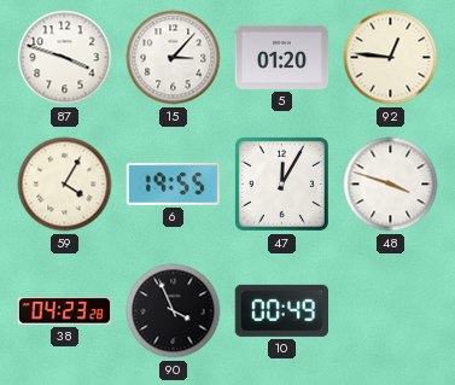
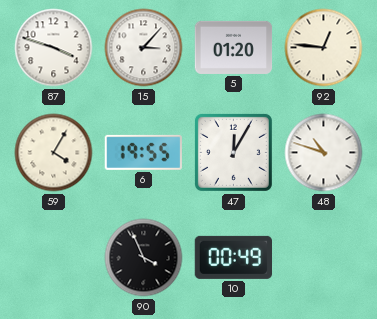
48: 3:48 -> 10:48
38: 04:23 -> none
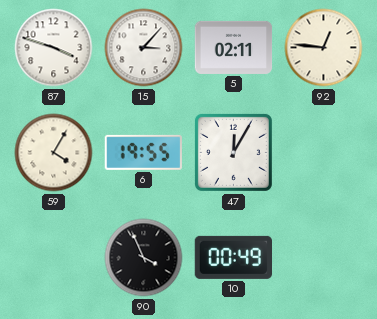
5: 01:20 -> 02:11
48: 10:48 -> none
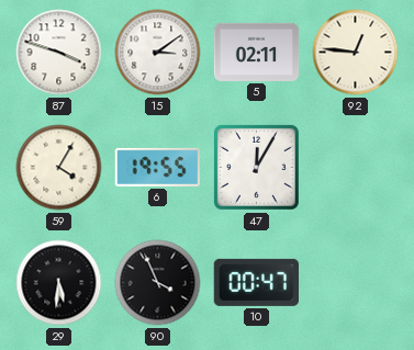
15: 3:07 -> 3:09
29: none -> 5:31
10: 00:49 -> 00:47
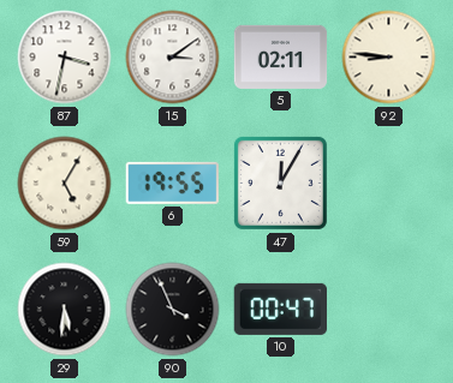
87: 3:48 -> 3:32
92: 12:46 -> 8:46
59: 4:05 -> 5:05
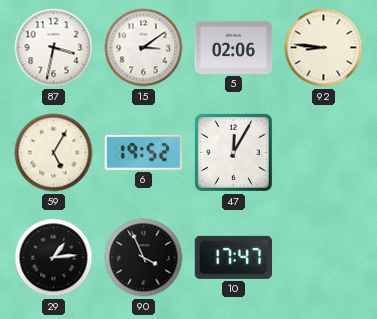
5: 02:11 -> 02:06
6: 19:55 -> 19:52
29: 5:31 -> 1:14
10: 00:47 -> 17:47
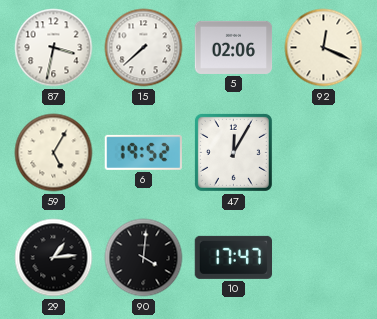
15: 3:09 -> 7:38
92: 8:46 -> 12:19
90: 3:56 -> 4:01
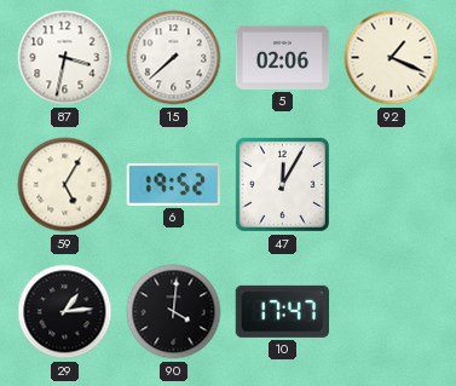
92: 12:19 -> 1:19
